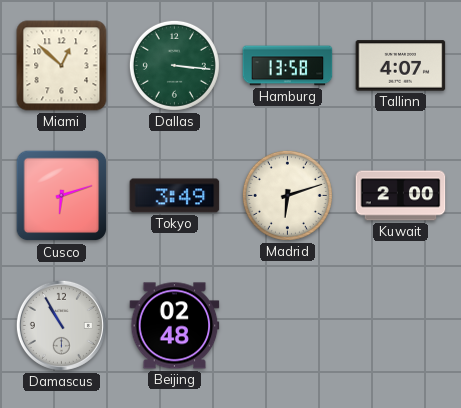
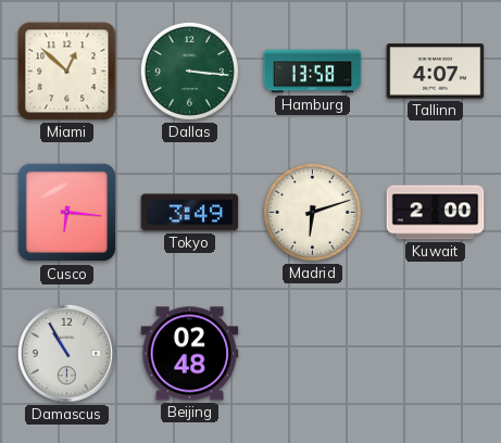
Cusco: 6:12 -> 6:16
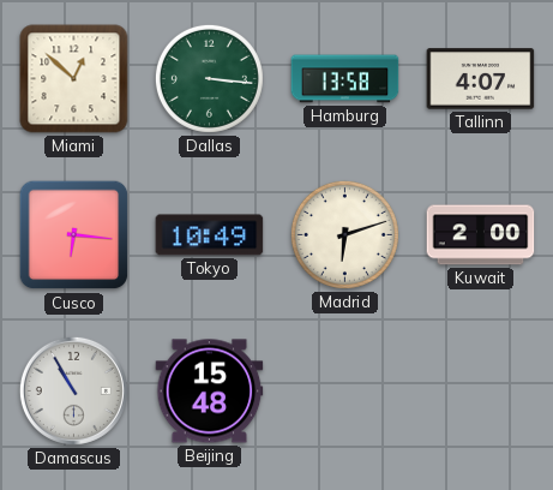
Tokyo: 3:49 -> 10:49
Beijing: 02:48 -> 15:48
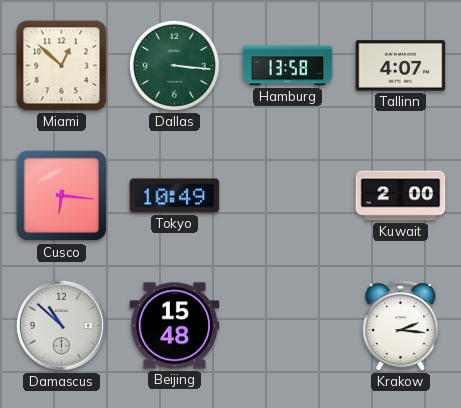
Madrid: 6:12 -> none
Damascus: 10:55 -> 10:52
Krakow: none -> 2:16
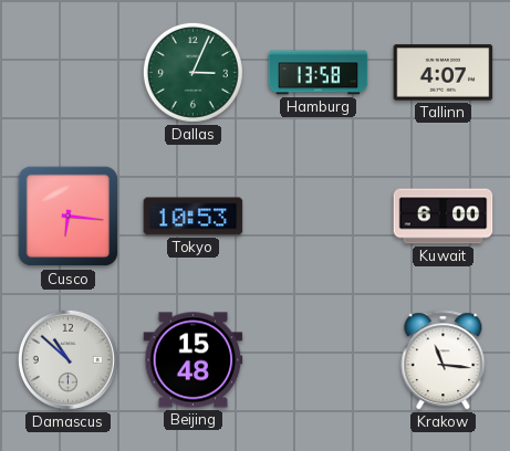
Miami: 12:52 -> none
Dallas: 3:16 -> 3:04
Tokyo: 10:49 -> 10:53
Kuwait: 2:00 -> 6:00
Krakow: 2:16 -> 11:16
